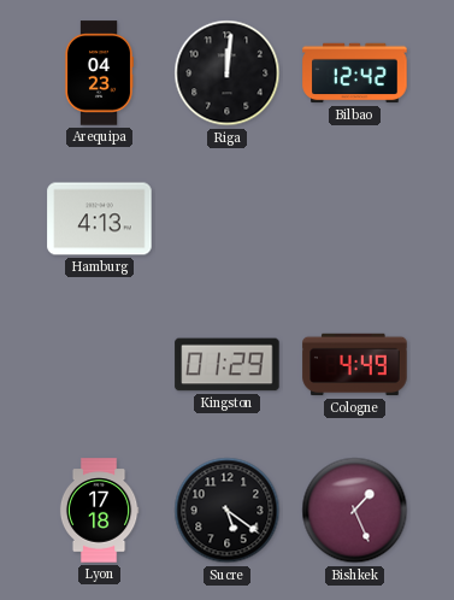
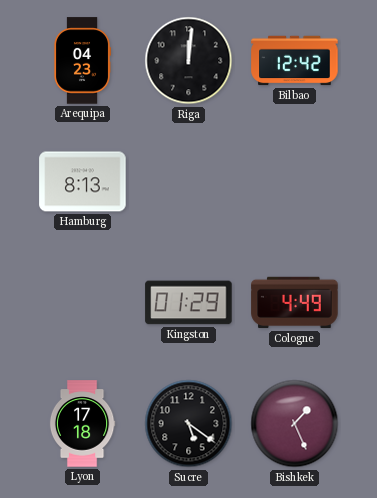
Hamburg: 4:13 -> 8:13
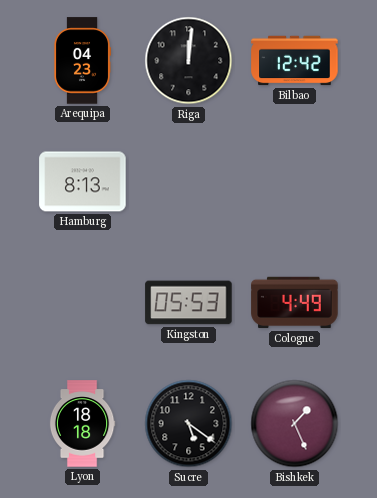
Kingston: 01:29 -> 05:53
Lyon: 17:18 -> 18:18
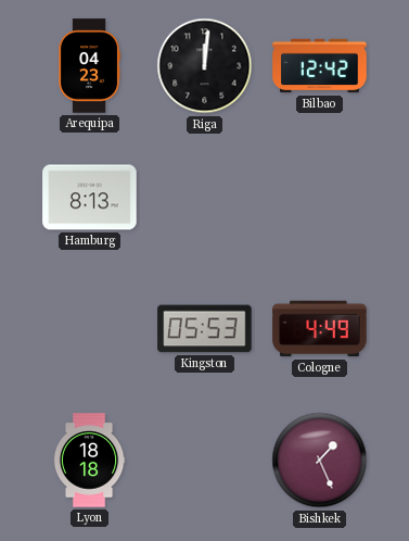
Sucre: 5:21 -> none
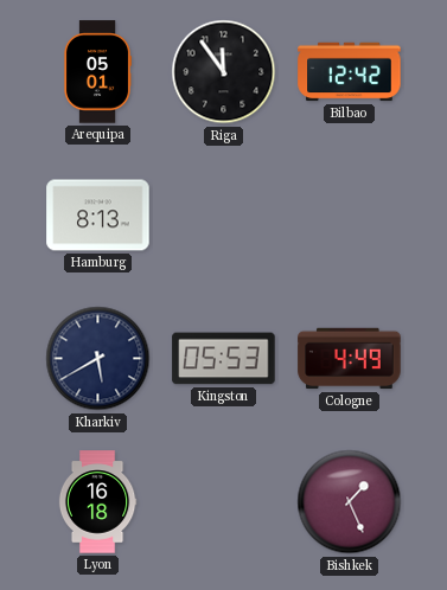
Arequipa: 04:23 -> 05:01
Riga: 12:01 -> 11:54
Kharkiv: none -> 5:40
Lyon: 18:18 -> 16:18
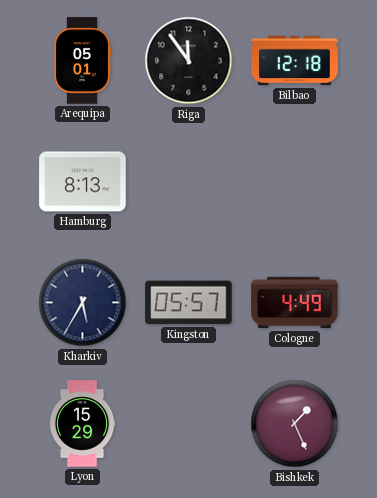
Bilbao: 12:42 -> 12:18
Kharkiv: 5:40 -> 5:35
Kingston: 05:53 -> 05:57
Lyon: 16:18 -> 15:29
